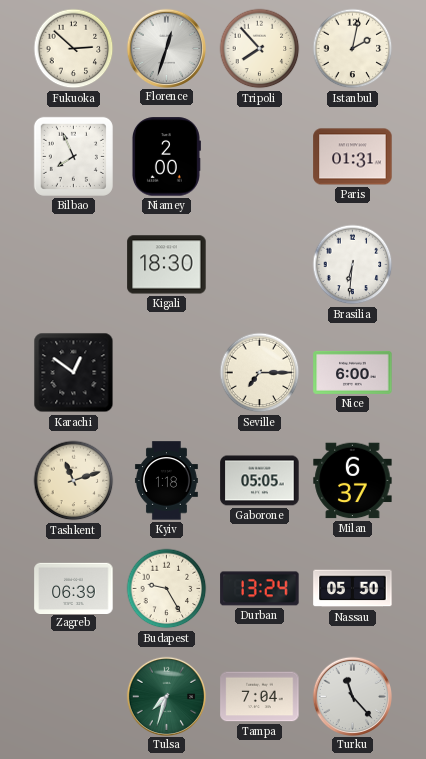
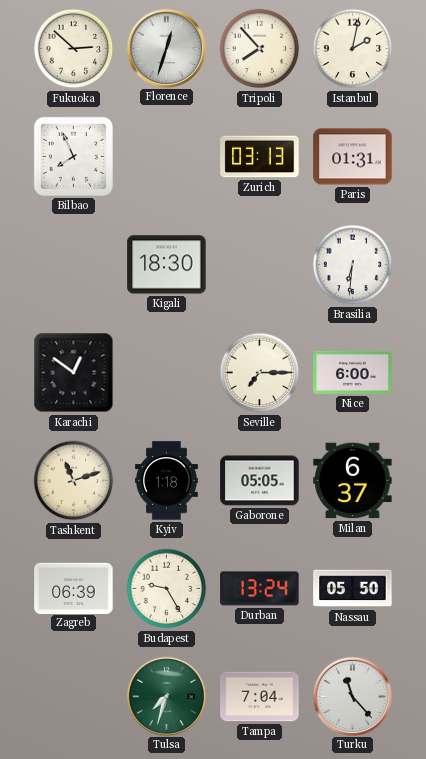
Niamey: 2:00 -> none
Zurich: none -> 03:13
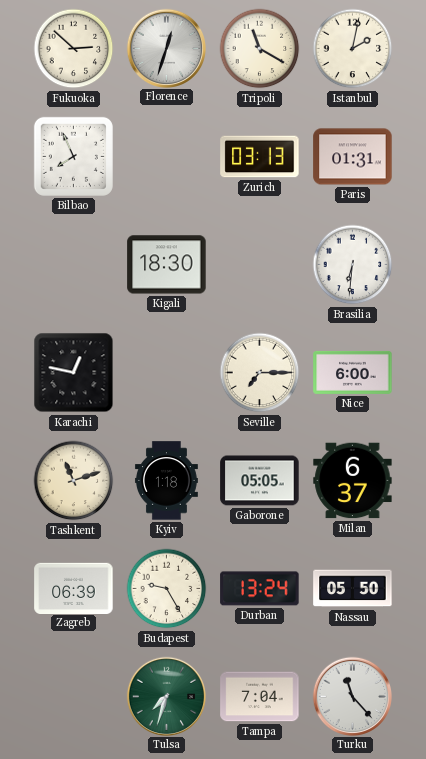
Tripoli: 7:53 -> 11:20
Karachi: 12:51 -> 12:47
